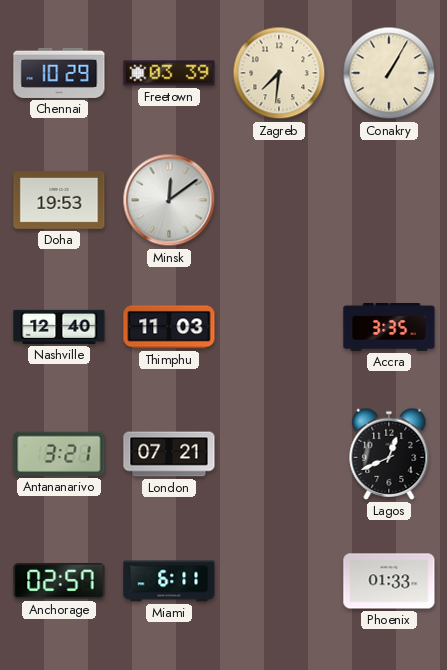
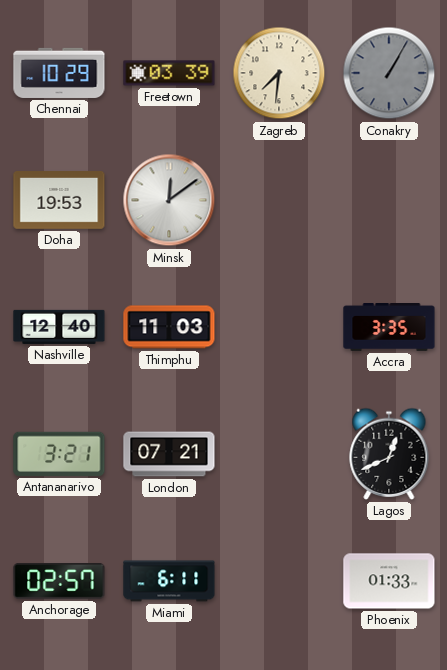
Conakry dial: cream -> grey
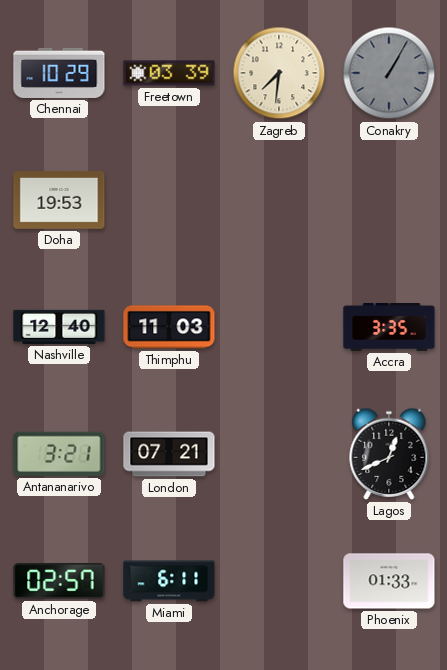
Minsk: 12:09 -> none
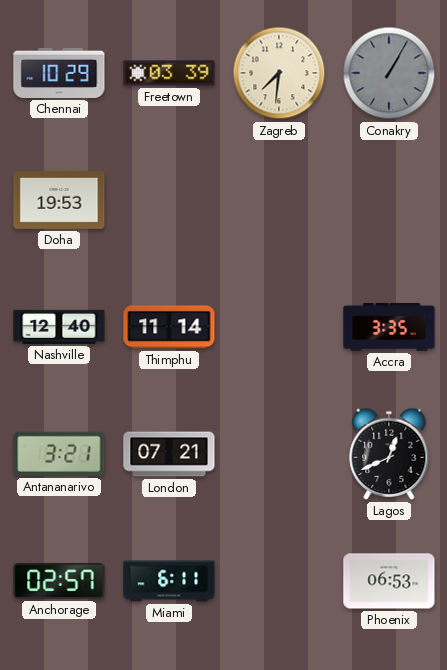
Thimphu: 11:03 -> 11:14
Phoenix: 01:33 -> 06:53
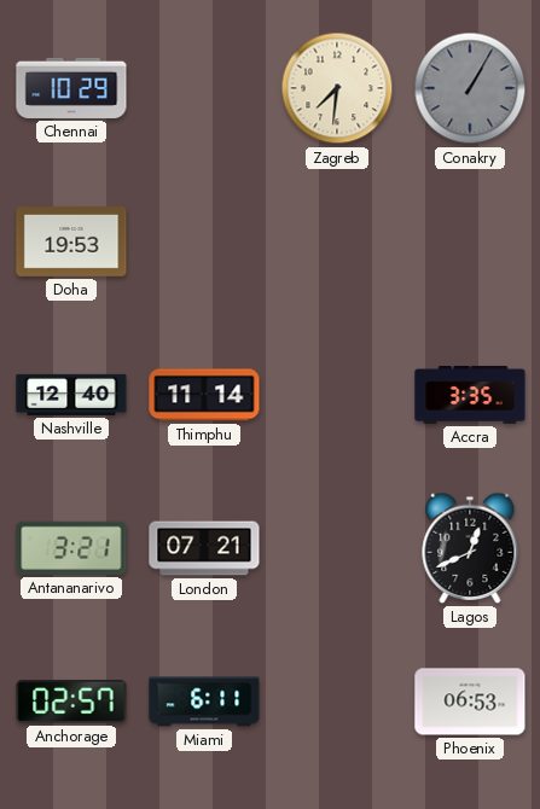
Freetown: 03:39 -> none
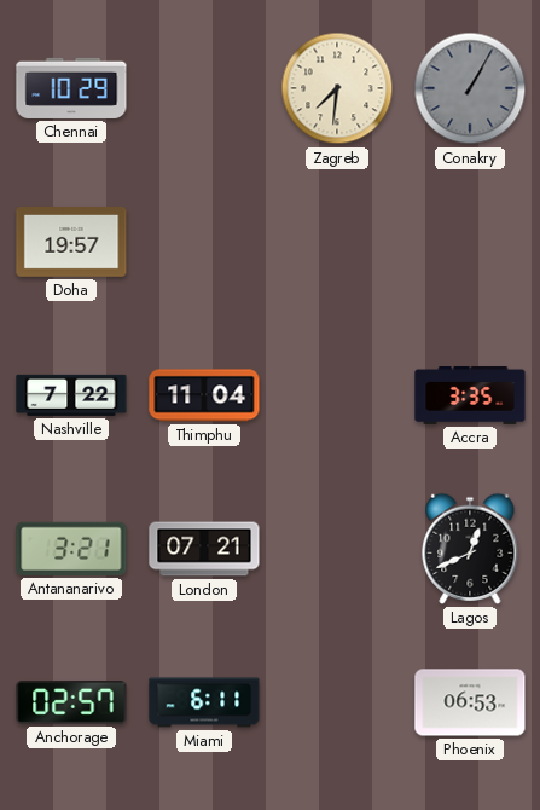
Doha: 19:53 -> 19:57
Nashville: 12:40 -> 7:22
Thimphu: 11:14 -> 11:04
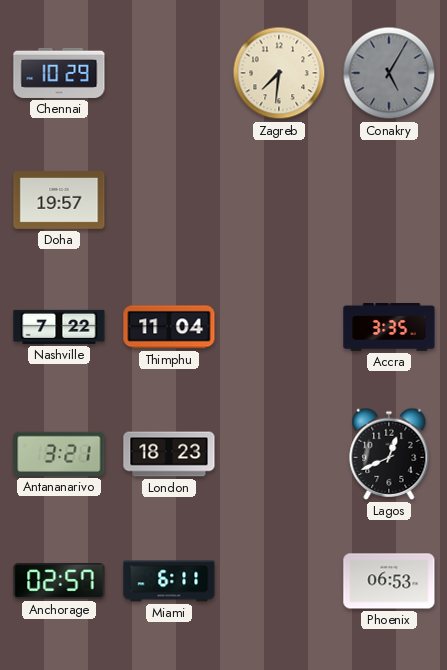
Conakry: 1:05 -> 5:05
London: 07:21 -> 18:23
